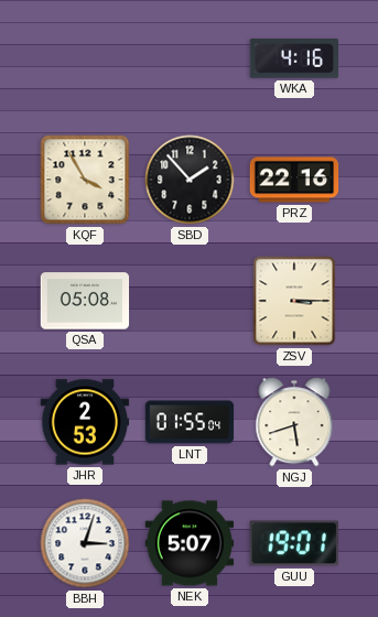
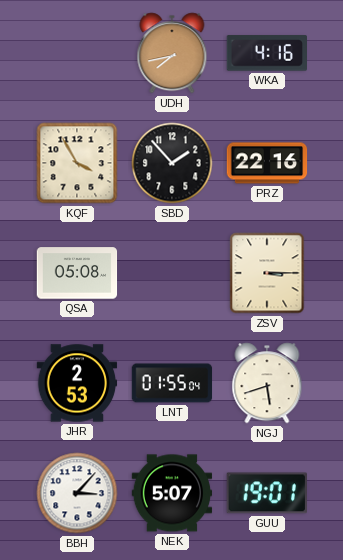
UDH: none -> 7:43
BBH: 3:03 -> 3:07
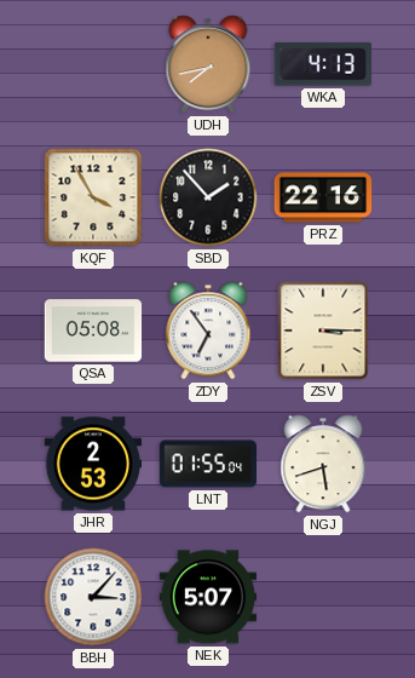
WKA: 4:16 -> 4:13
ZDY: none -> 6:54
GUU: 19:01 -> none
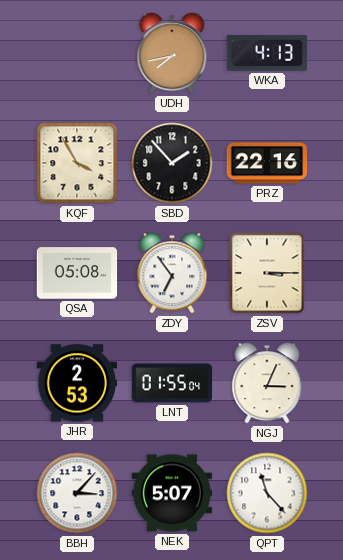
NGJ: 5:42 -> 3:04
QPT: none -> 11:23
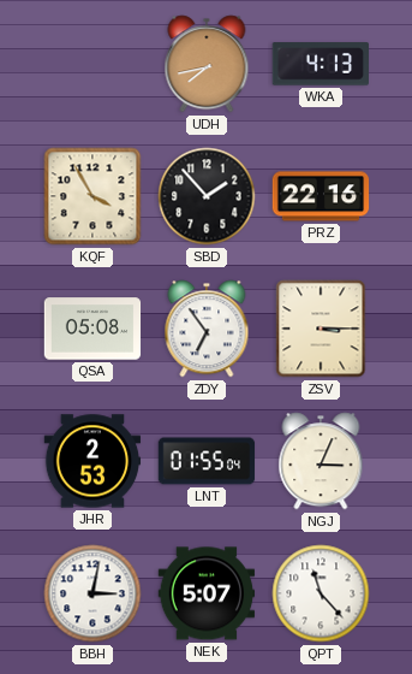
BBH: 3:07 -> 3:02
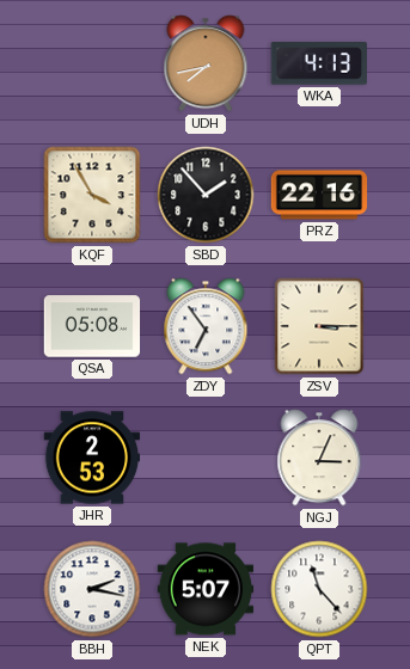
LNT: 01:55 -> none
BBH: 3:02 -> 2:17
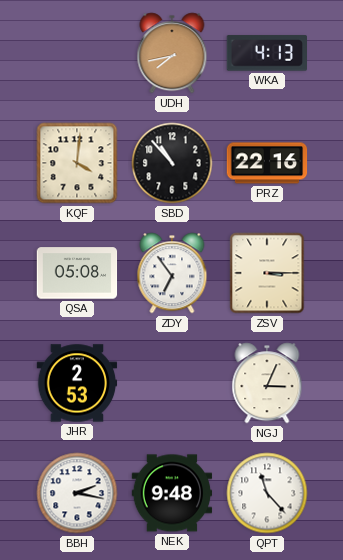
KQF: 3:55 -> 4:01
SBD: 1:53 -> 10:53
NEK: 5:07 -> 9:48
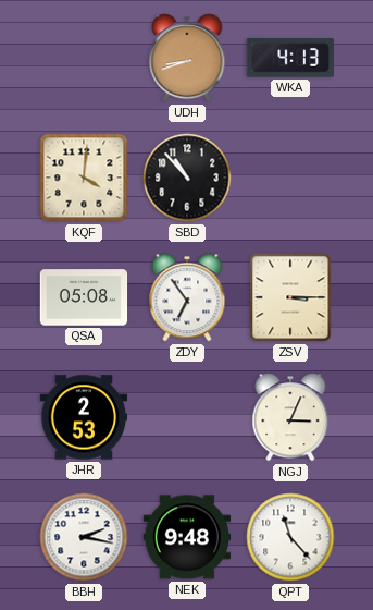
UDH: 7:43 -> 8:42
PRZ: 22:16 -> none
